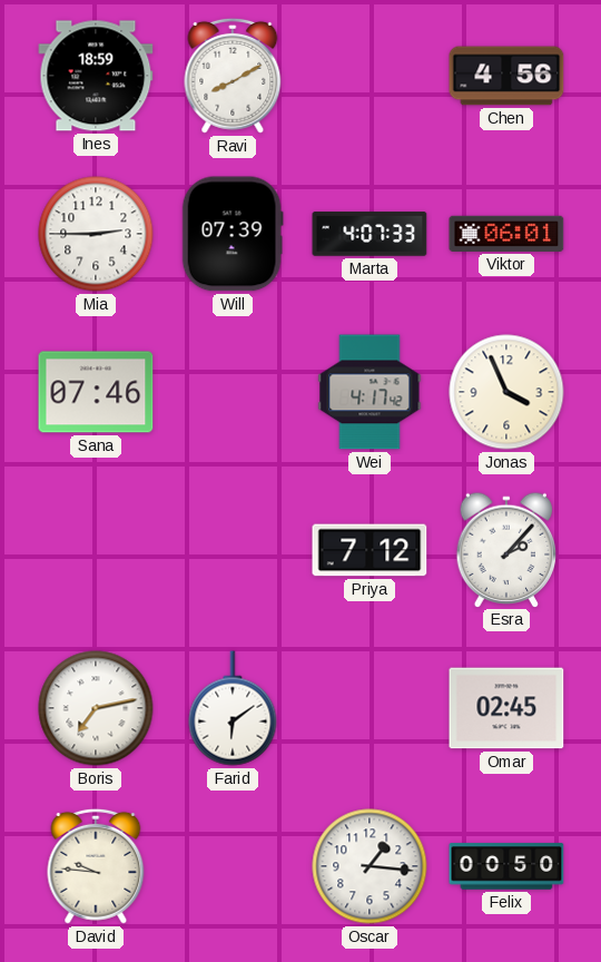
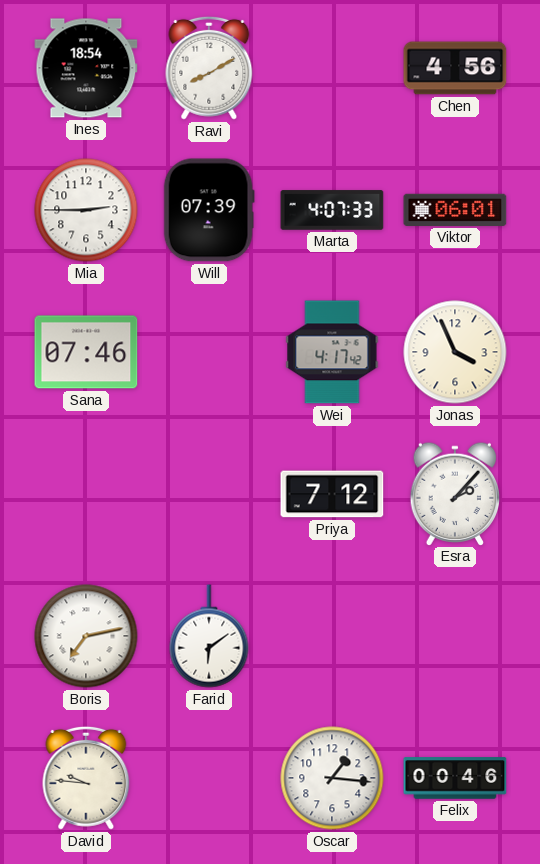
Ines: 18:59 -> 18:54
Omar: 02:45 -> none
Felix: 00:50 -> 00:46
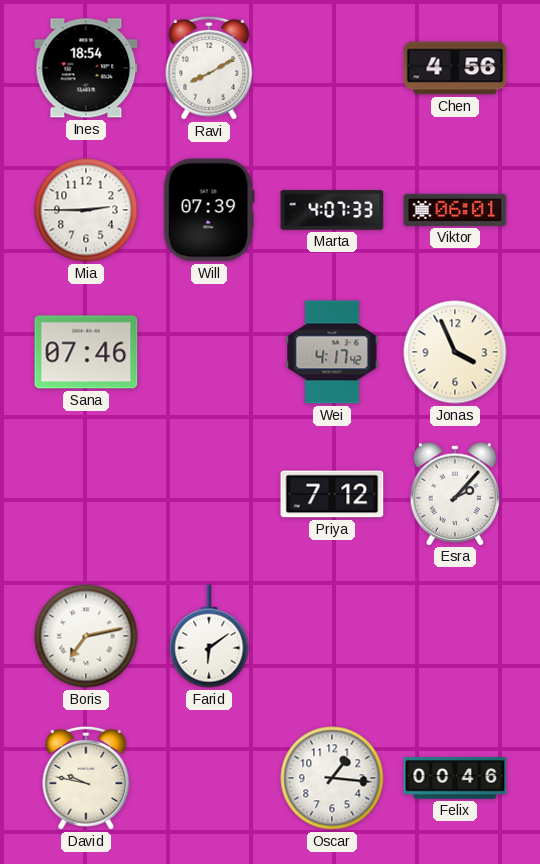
David: 9:46 -> 9:47
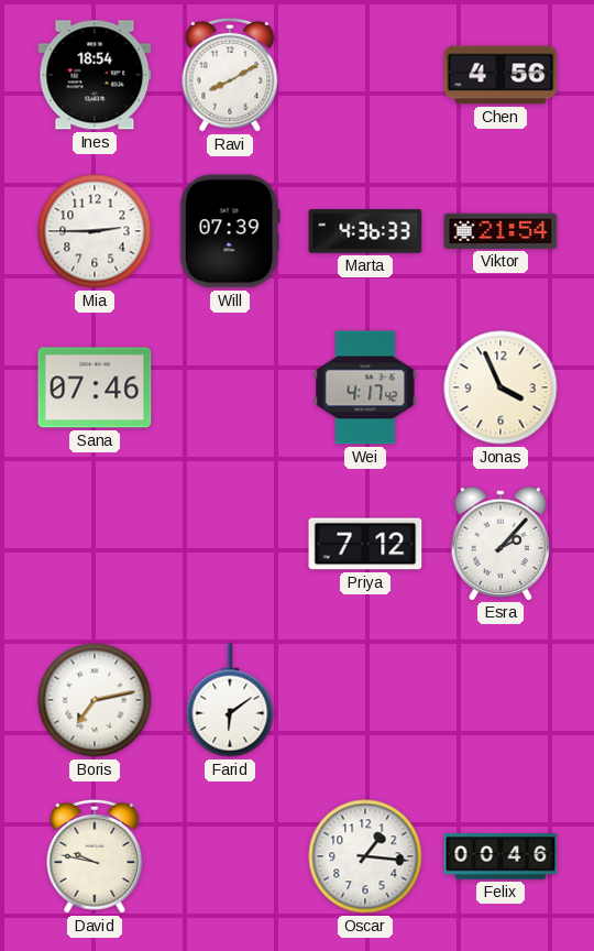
Marta: 4:07 -> 4:36
Viktor: 06:01 -> 21:54
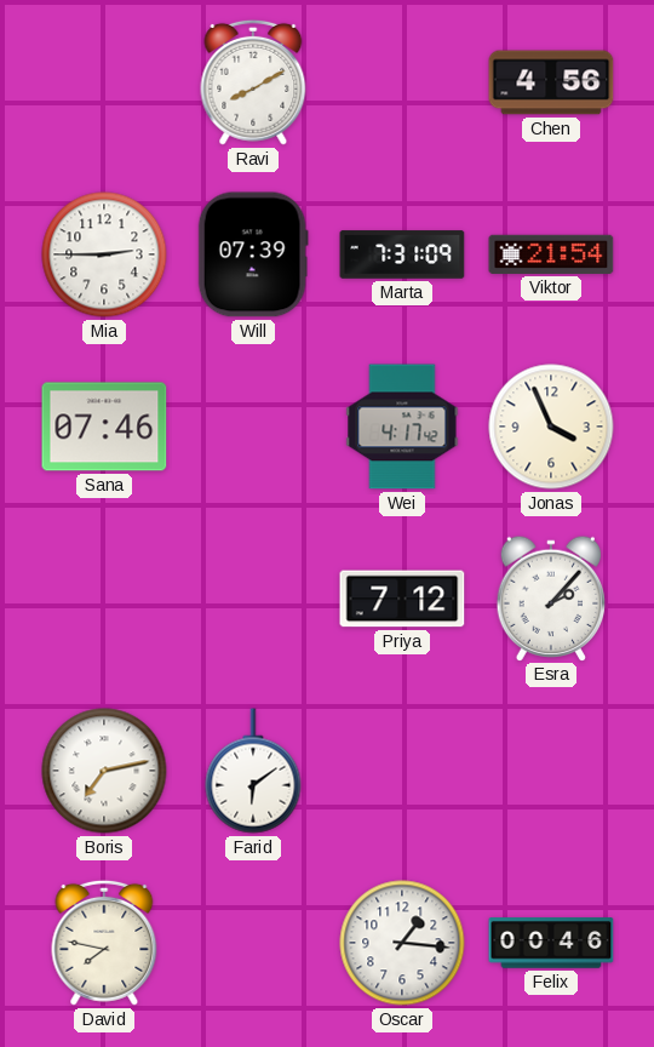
Ines: 18:54 -> none
Marta: 4:36 -> 7:31
David: 9:47 -> 7:47
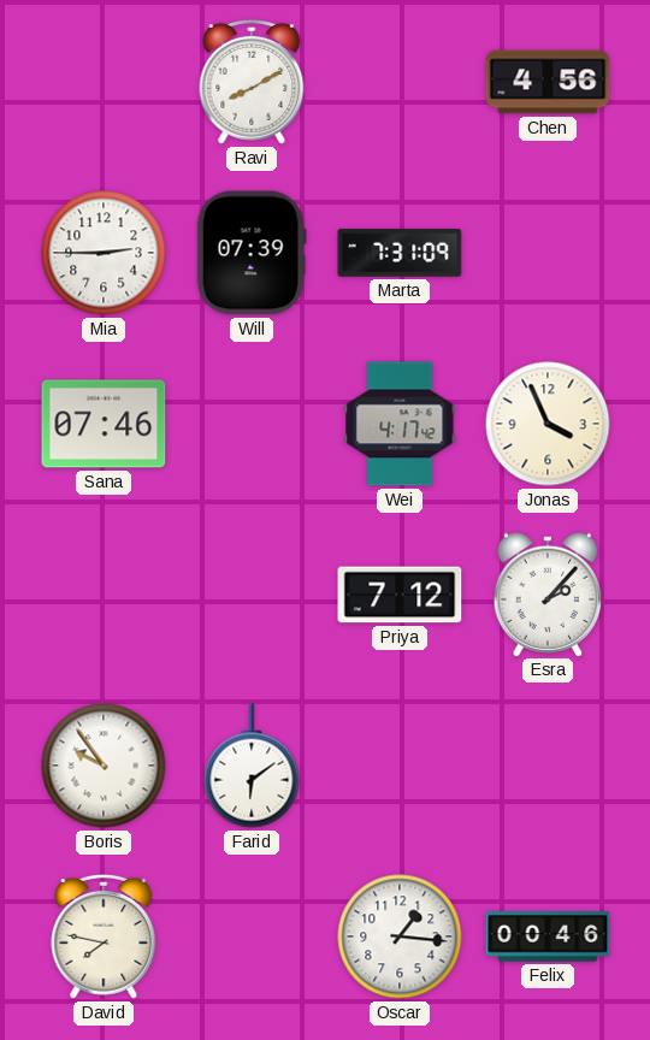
Viktor: 21:54 -> none
Boris: 7:13 -> 9:54
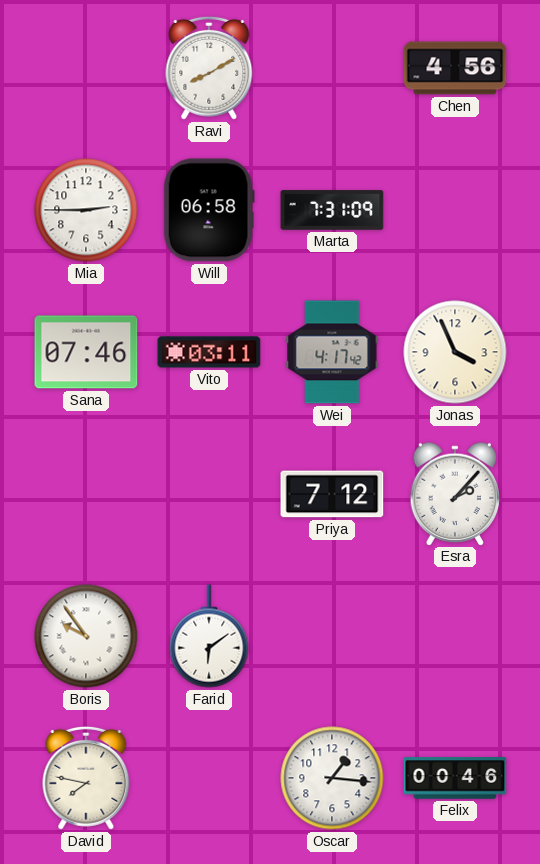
Will: 07:39 -> 06:58
Vito: none -> 03:11
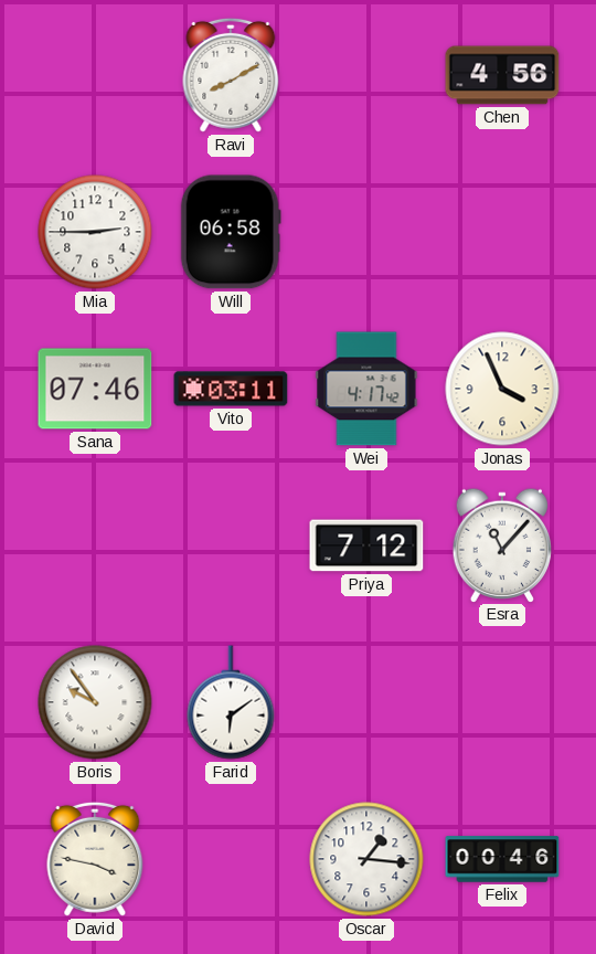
Marta: 7:31 -> none
Esra: 2:07 -> 11:07
David: 7:47 -> 3:47
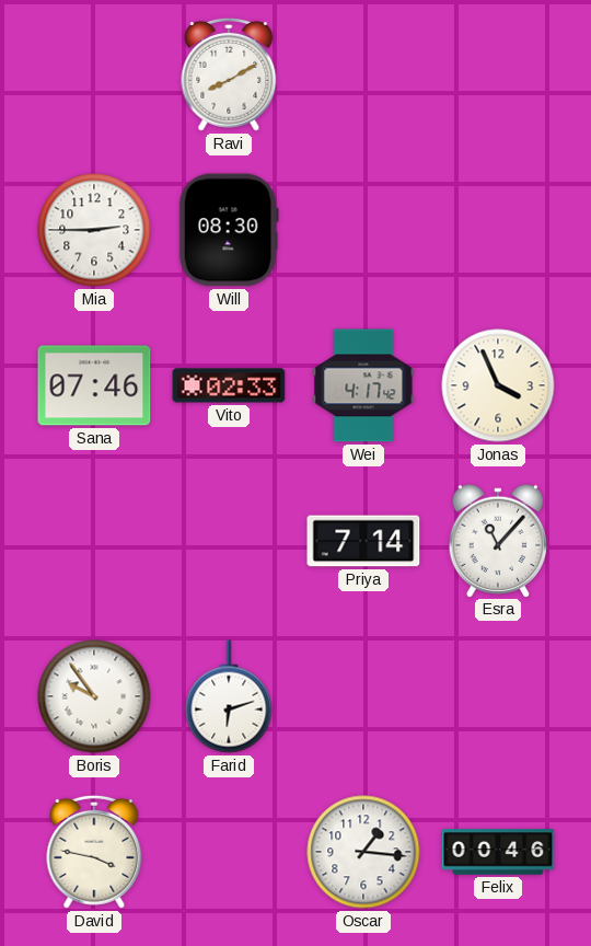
Chen: 4:56 -> none
Will: 06:58 -> 08:30
Vito: 03:11 -> 02:33
Priya: 7:12 -> 7:14
Farid: 6:09 -> 6:12
